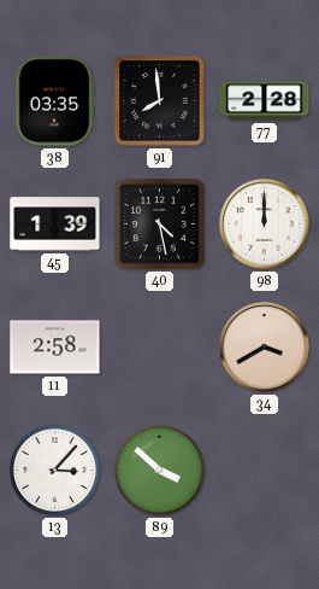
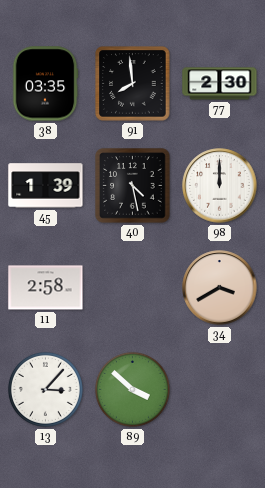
77: 2:28 -> 2:30
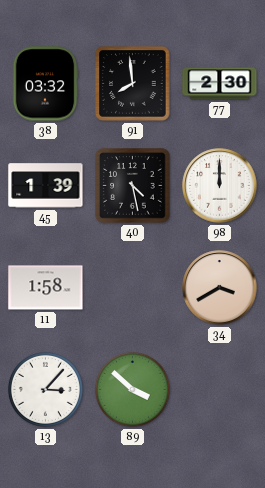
38: 03:35 -> 03:32
11: 2:58 -> 1:58
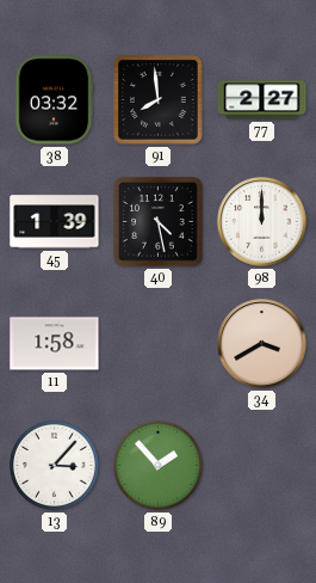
77: 2:30 -> 2:27
89: 3:52 -> 1:53
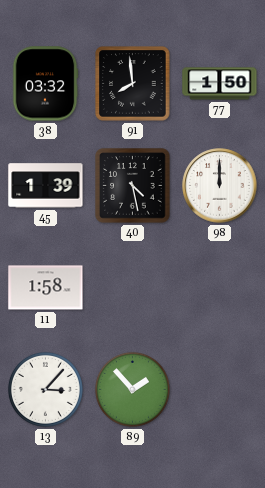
77: 2:27 -> 1:50
34: 3:40 -> none
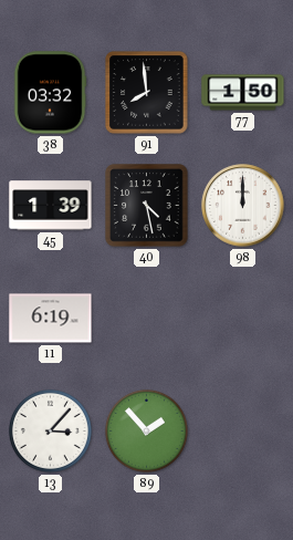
11: 1:58 -> 6:19
